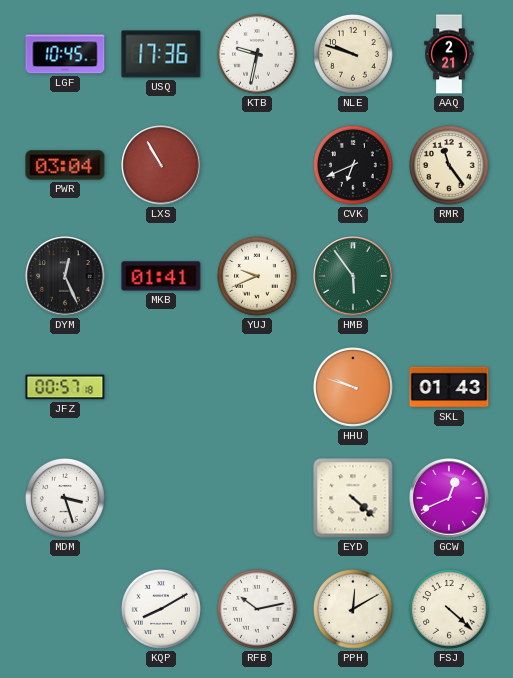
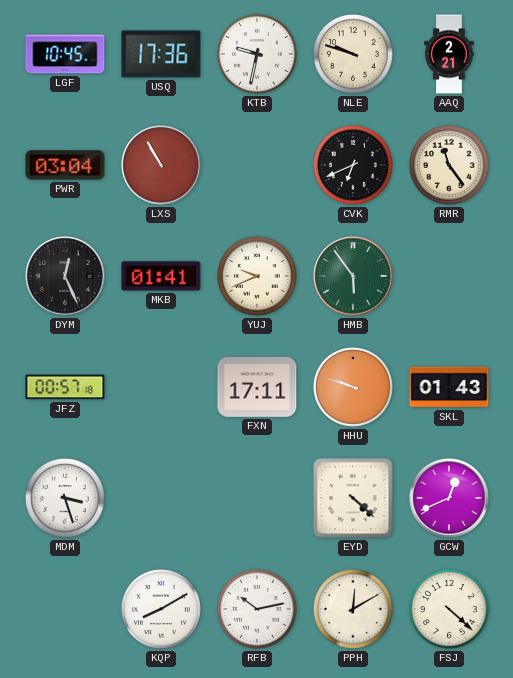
FXN: none -> 17:11
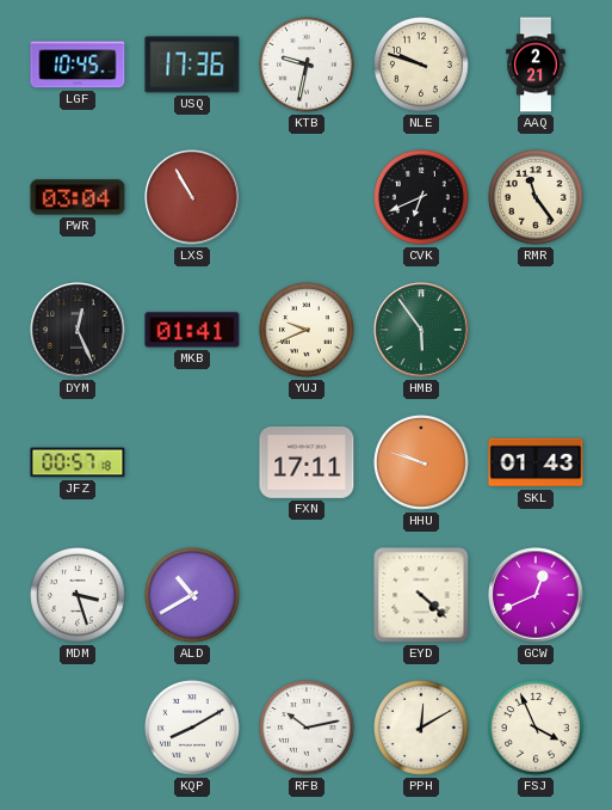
ALD: none -> 10:40
FSJ: 4:22 -> 3:56
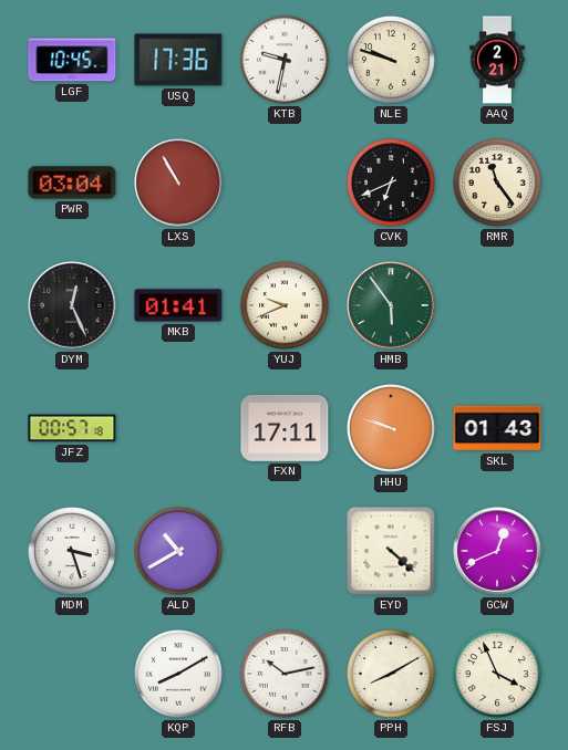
PPH: 12:10 -> 8:10
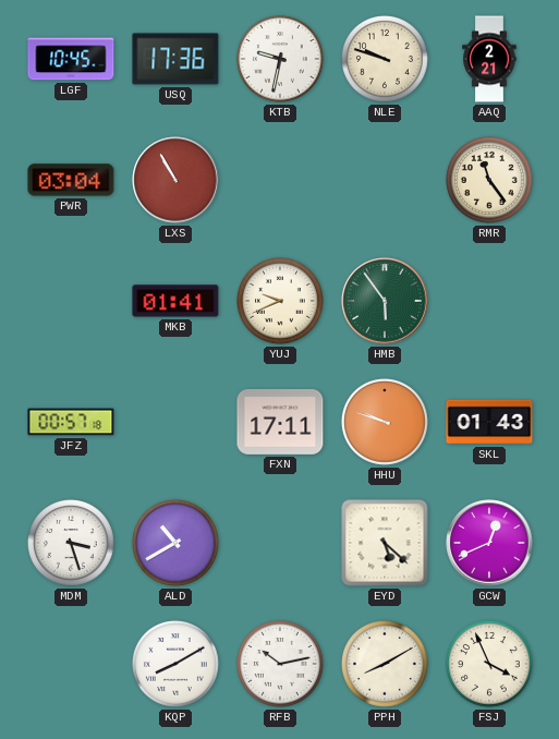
CVK: 6:41 -> none
DYM: 12:26 -> none
EYD: 4:22 -> 5:22
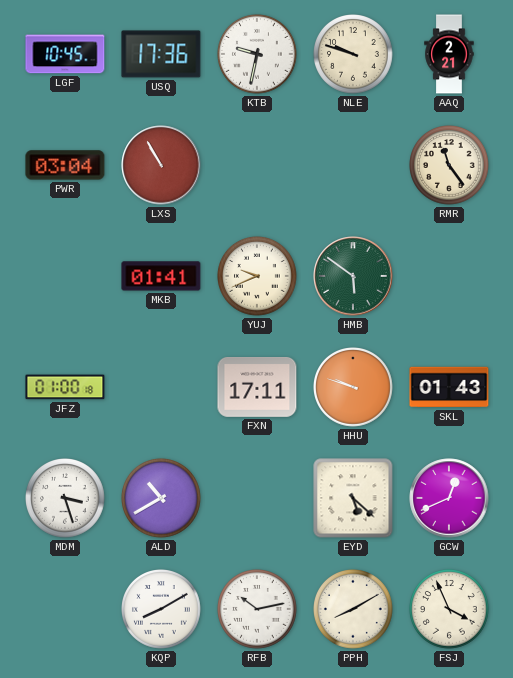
HMB: 5:54 -> 5:51
JFZ: 00:57 -> 01:00
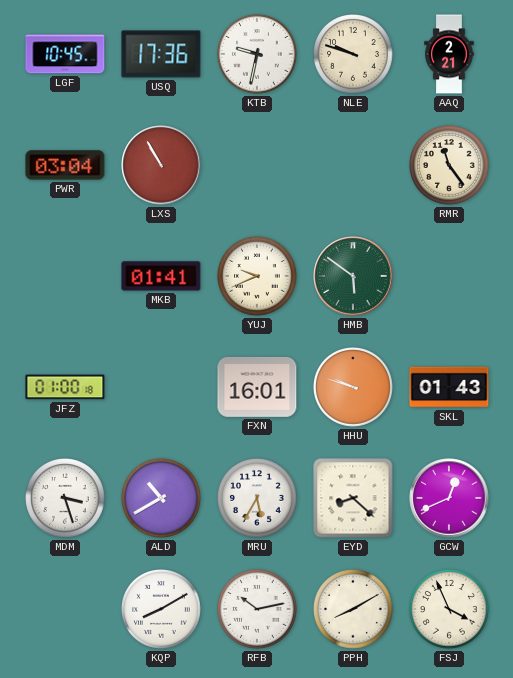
FXN: 17:11 -> 16:01
MRU: none -> 5:35
EYD: 5:22 -> 8:22
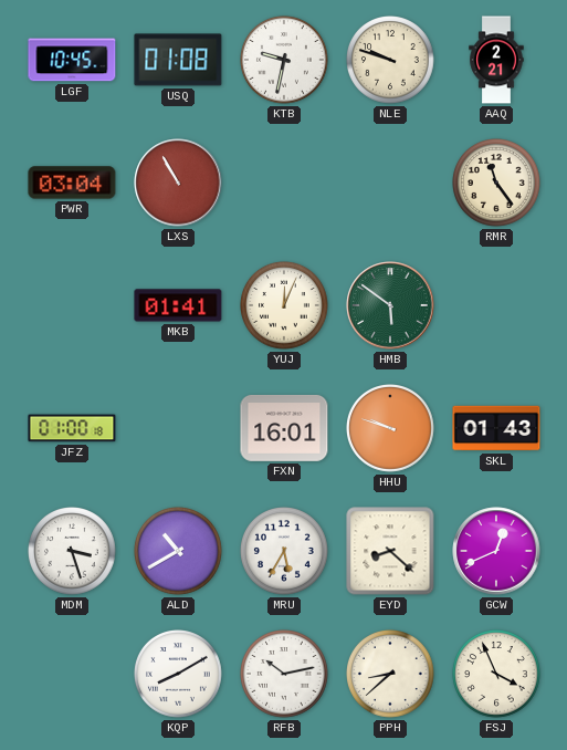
USQ: 17:36 -> 01:08
YUJ: 9:41 -> 12:04
PPH: 8:10 -> 8:38
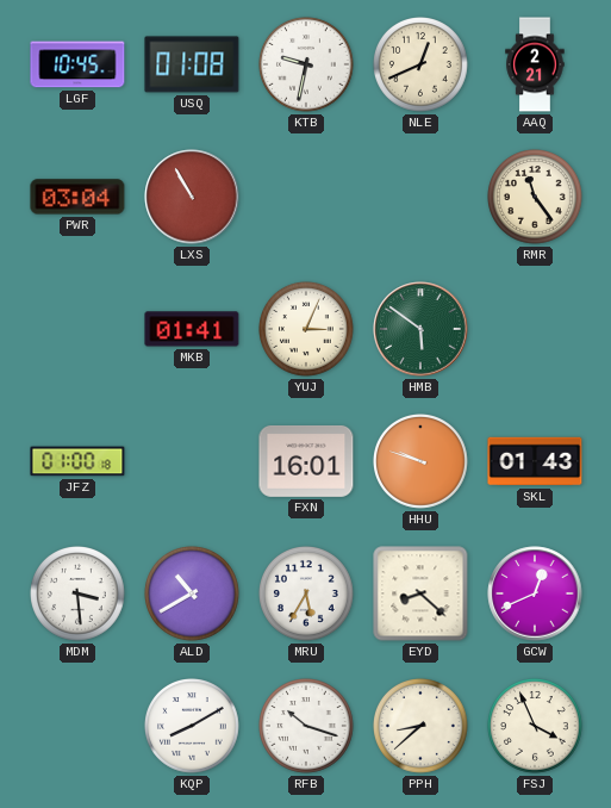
NLE: 9:48 -> 12:41
YUJ: 12:04 -> 3:04
MDM: 3:27 -> 3:29
RFB: 10:13 -> 10:18
